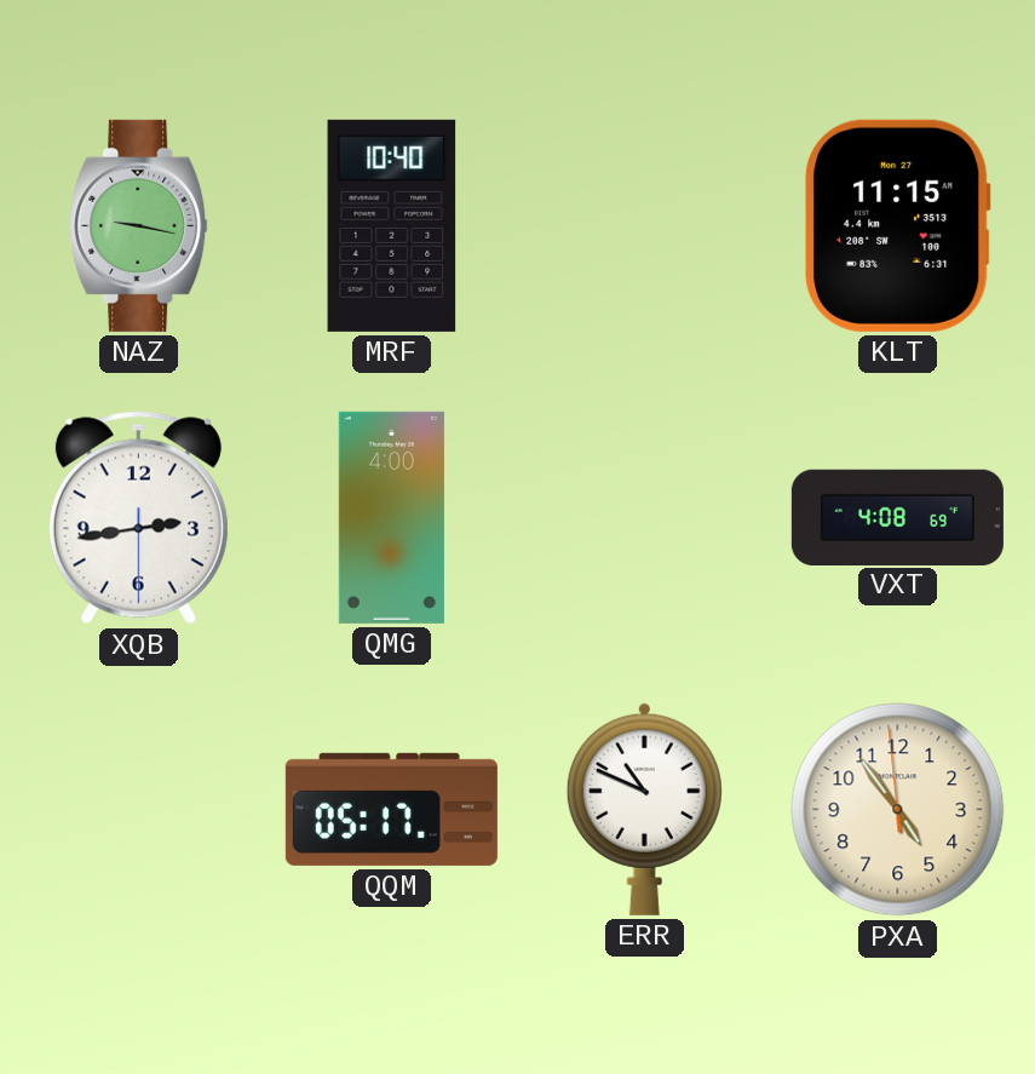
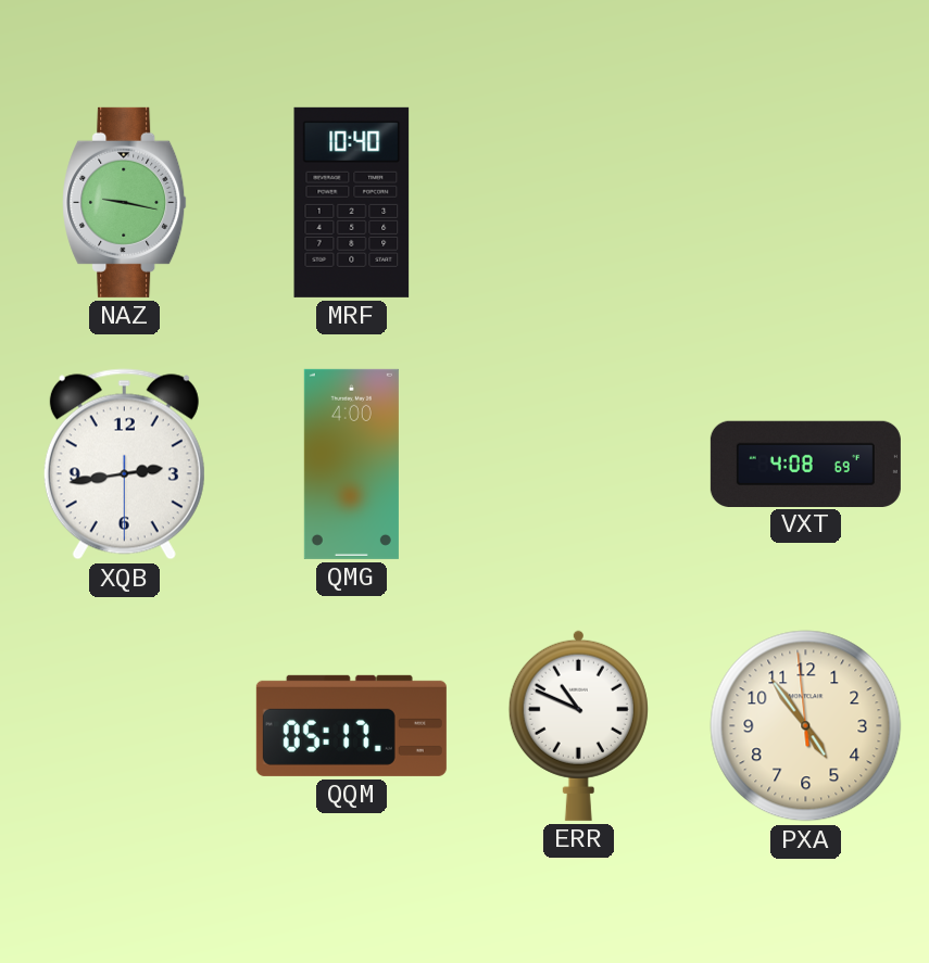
KLT: 11:15 -> none
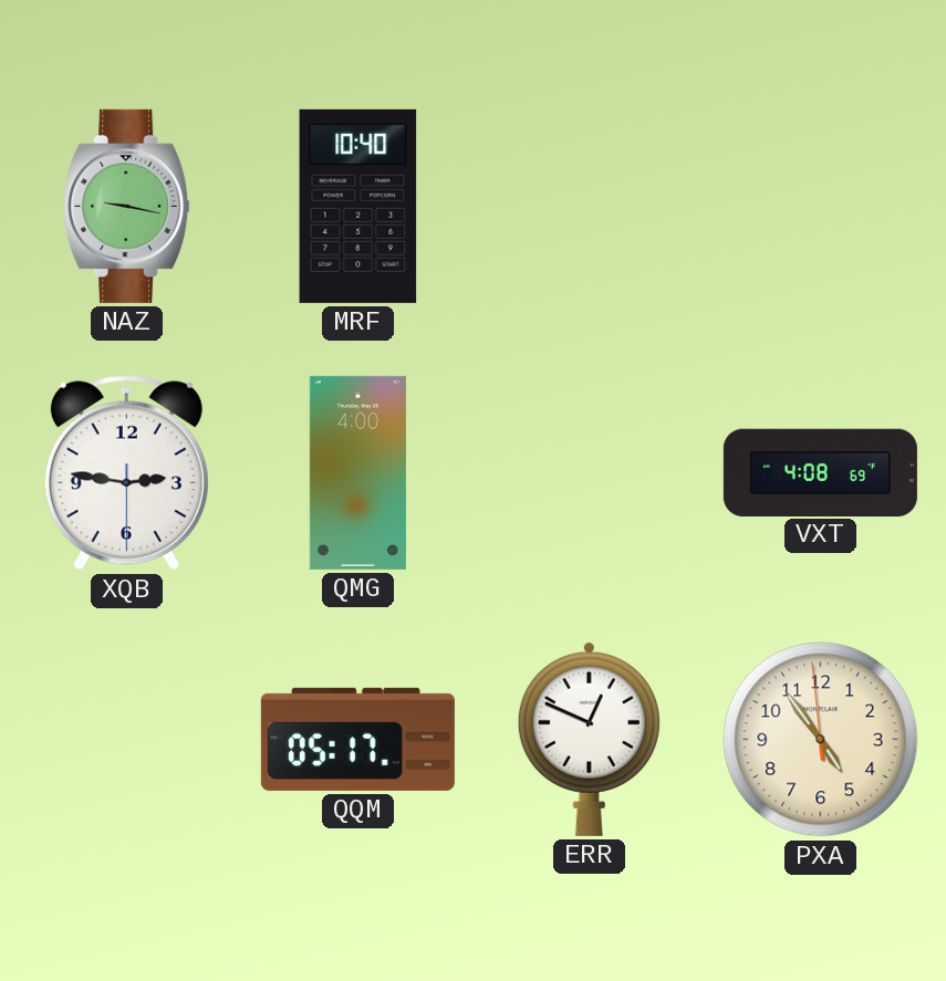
XQB: 2:43 -> 2:46
ERR: 10:49 -> 12:49
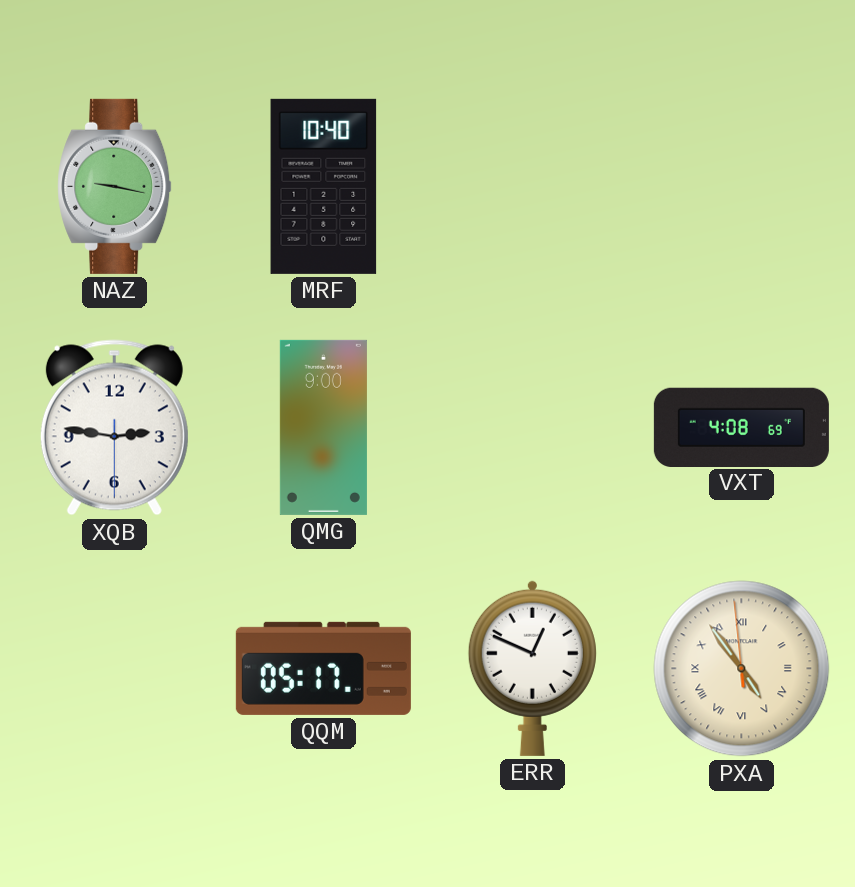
QMG: 4:00 -> 9:00
PXA numerals: Arabic -> Roman
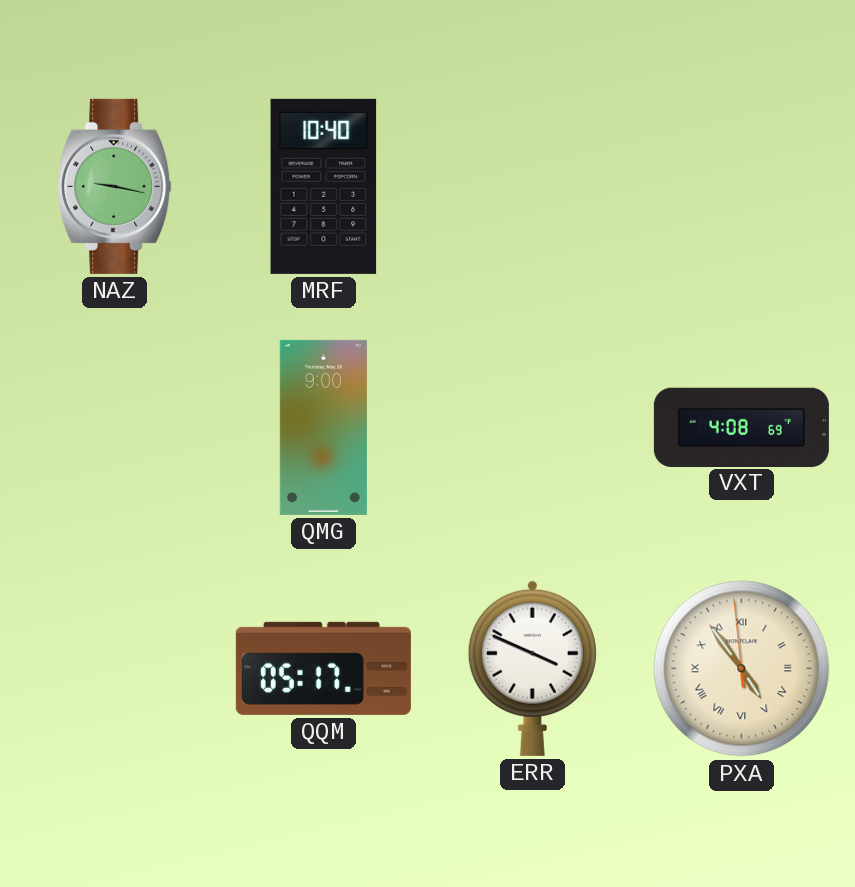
XQB: 2:46 -> none
ERR: 12:49 -> 3:49
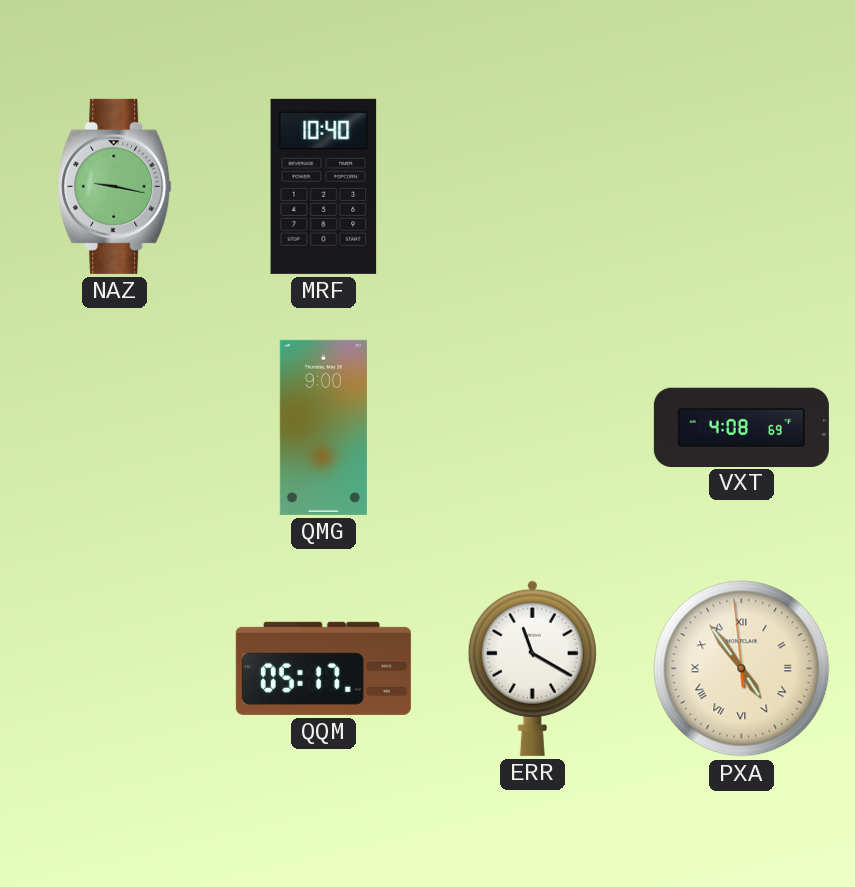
ERR: 3:49 -> 11:20
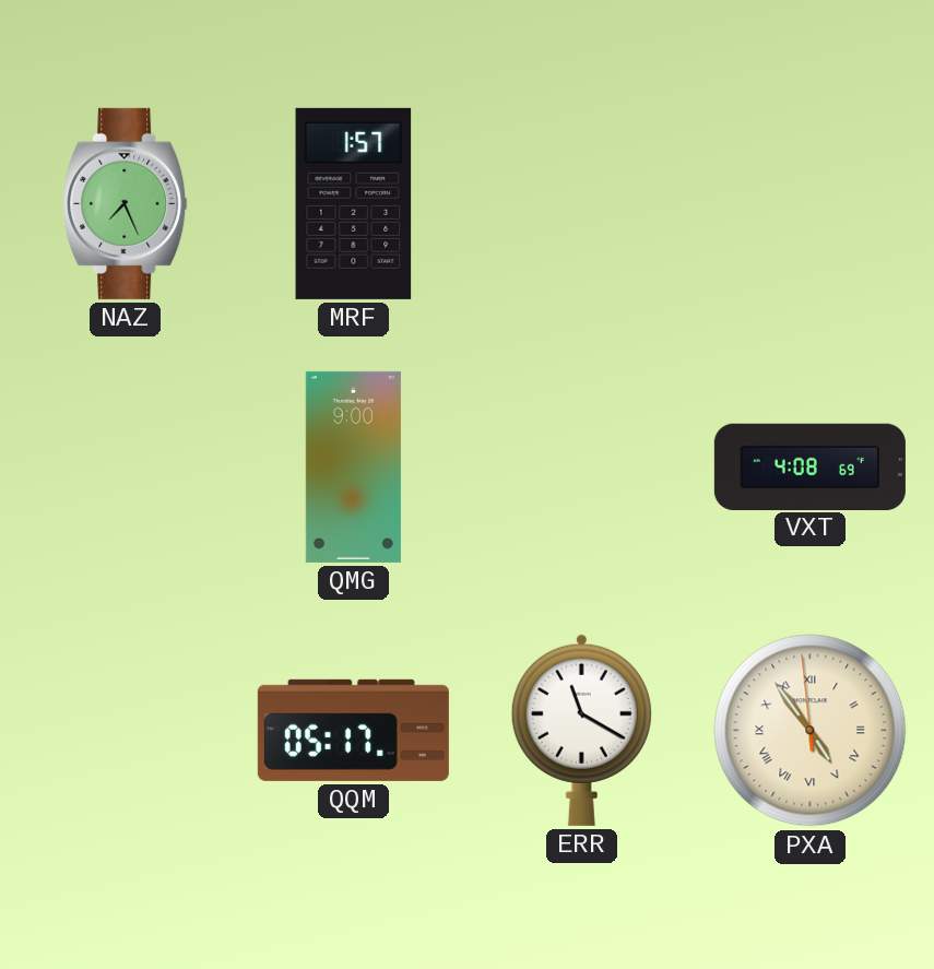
NAZ: 9:17 -> 7:26
MRF: 10:40 -> 1:57
